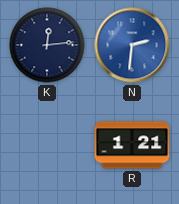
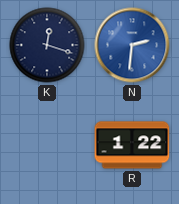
K: 12:14 -> 12:18
R: 1:21 -> 1:22
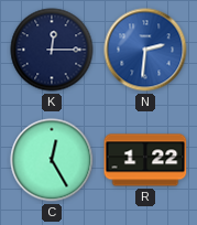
K: 12:18 -> 12:15
C: none -> 12:25
